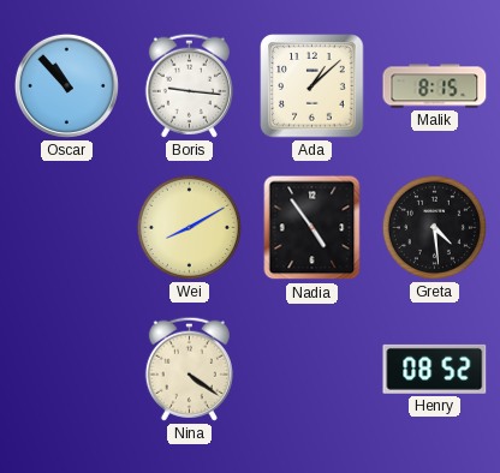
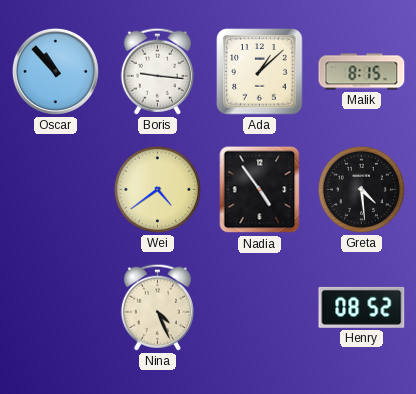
Wei: 8:10 -> 4:39
Nina: 4:21 -> 4:26
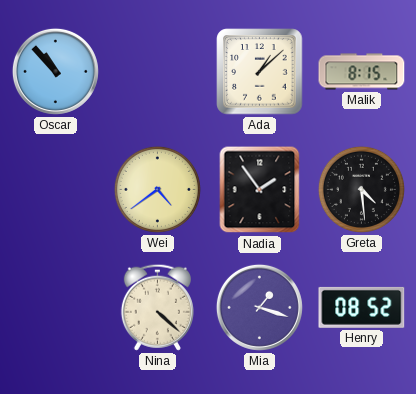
Boris: 9:16 -> none
Nadia: 4:54 -> 1:54
Nina: 4:26 -> 4:22
Mia: none -> 1:18
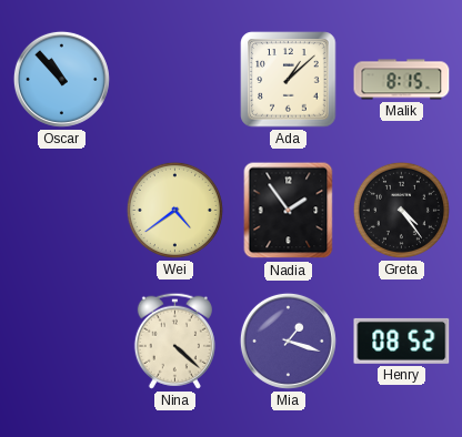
Greta: 4:29 -> 4:24
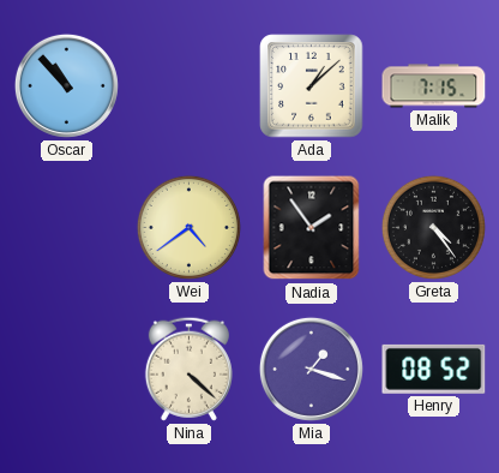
Malik: 8:15 -> 7:15
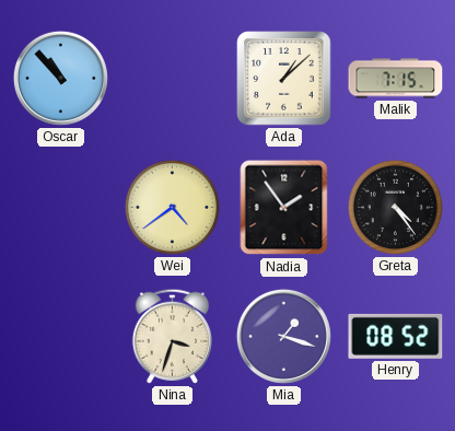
Nina: 4:22 -> 3:33
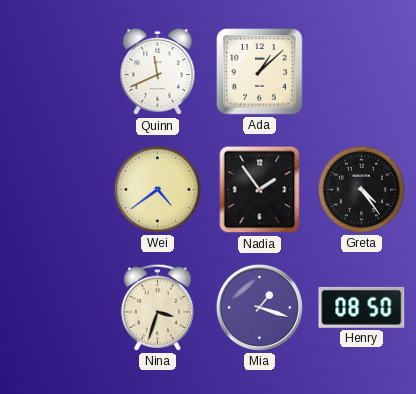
Oscar: 10:53 -> none
Quinn: none -> 11:41
Malik: 7:15 -> none
Henry: 08:52 -> 08:50
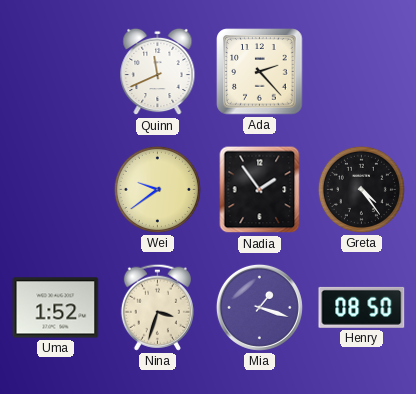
Ada: 1:08 -> 2:23
Wei: 4:39 -> 9:39
Uma: none -> 1:52
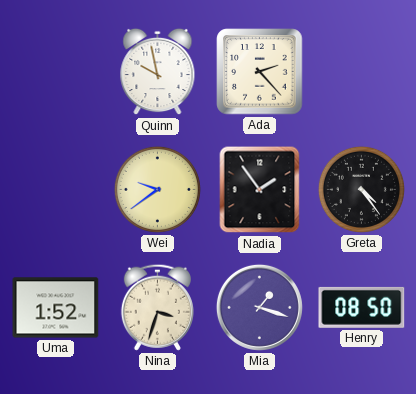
Quinn: 11:41 -> 9:58
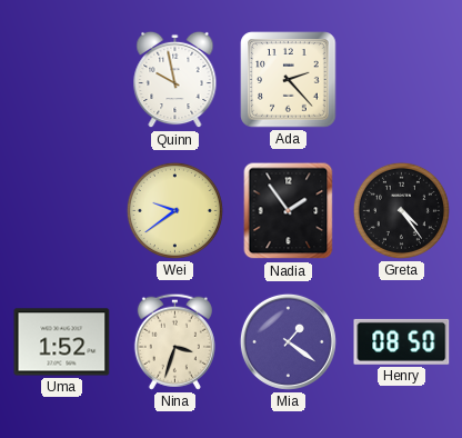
Mia: 1:18 -> 1:21
